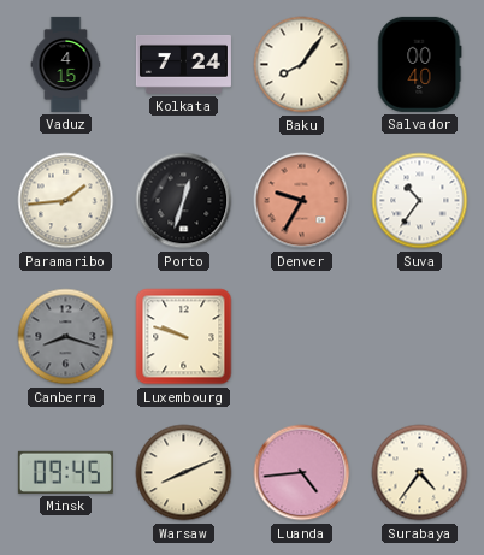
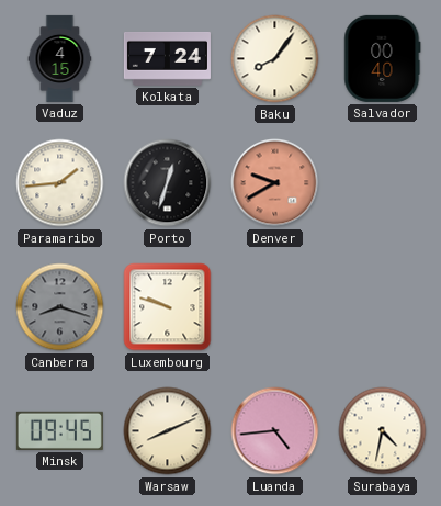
Denver: 9:35 -> 9:40
Suva: 10:36 -> none
Surabaya: 4:36 -> 4:32
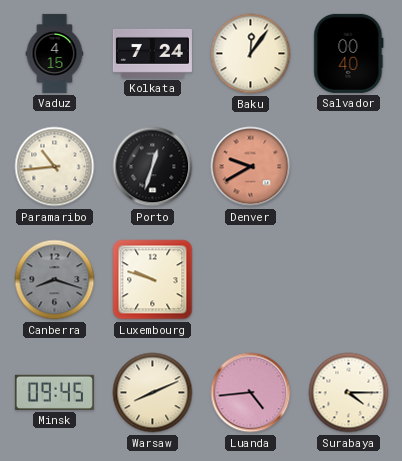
Baku: 8:06 -> 12:06
Paramaribo: 1:44 -> 10:44
Surabaya: 4:32 -> 4:15
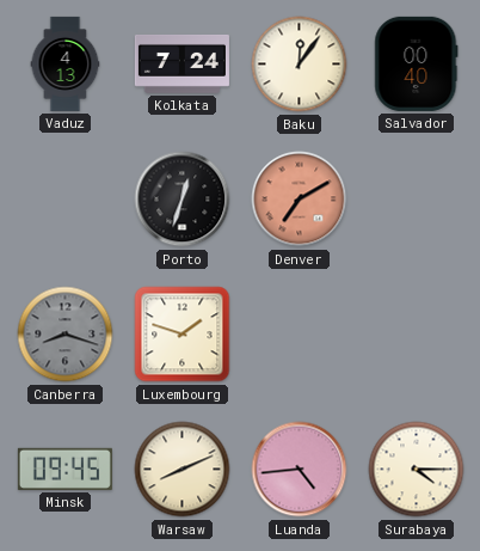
Vaduz: 4:15 -> 4:13
Paramaribo: 10:44 -> none
Denver: 9:40 -> 7:10
Luxembourg: 9:48 -> 1:48
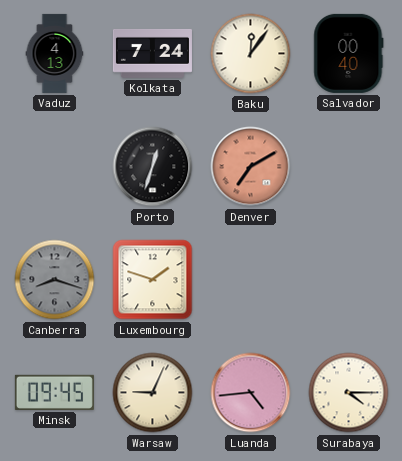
Warsaw: 8:11 -> 9:04
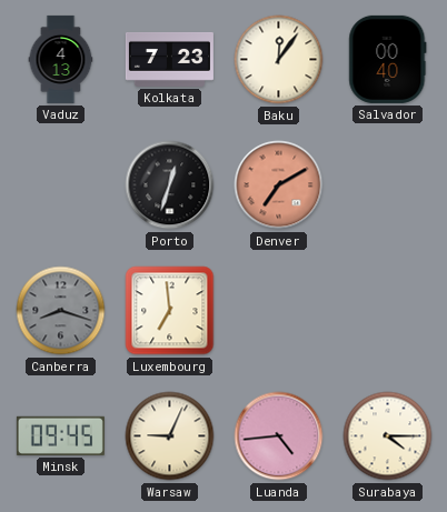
Kolkata: 7:24 -> 7:23
Luxembourg: 1:48 -> 6:59
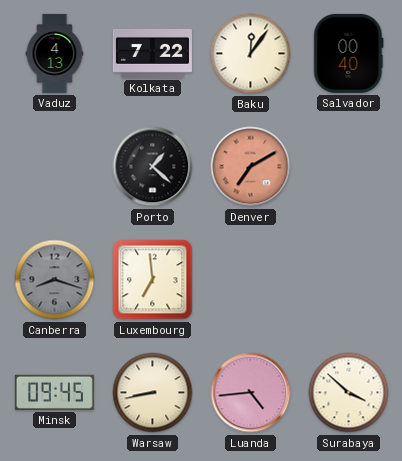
Kolkata: 7:23 -> 7:22
Porto: 12:33 -> 1:22
Warsaw: 9:04 -> 8:43
Surabaya: 4:15 -> 3:52
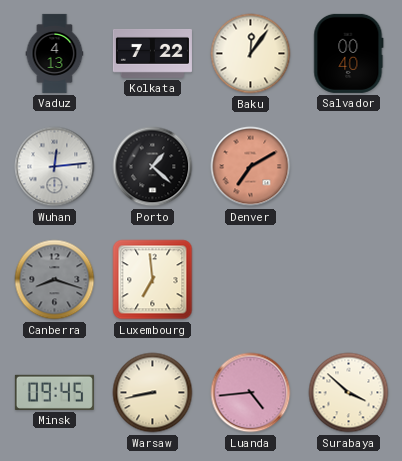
Wuhan: none -> 12:14
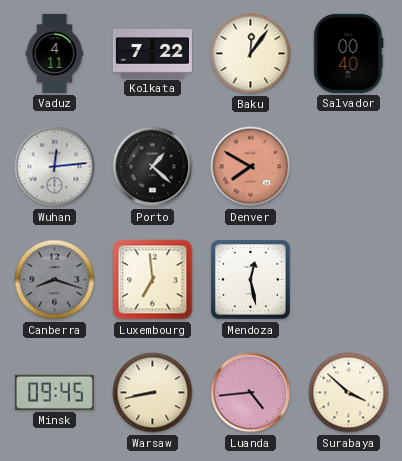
Vaduz: 4:13 -> 4:11
Denver: 7:10 -> 7:50
Mendoza: none -> 12:28
